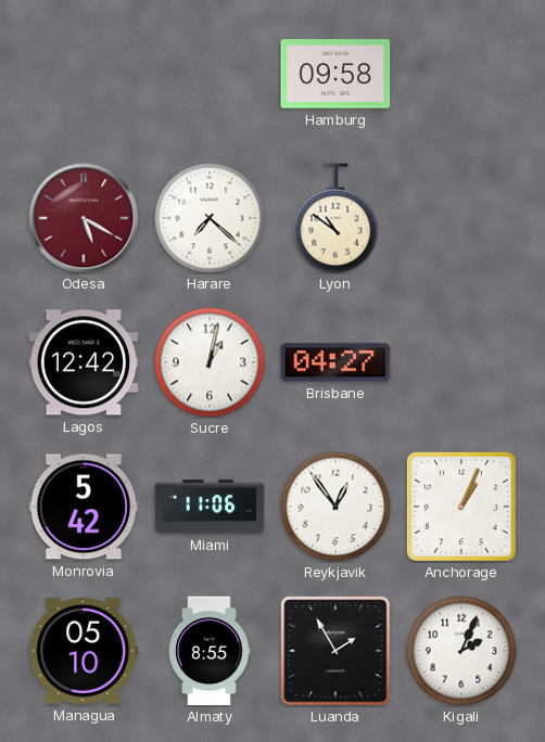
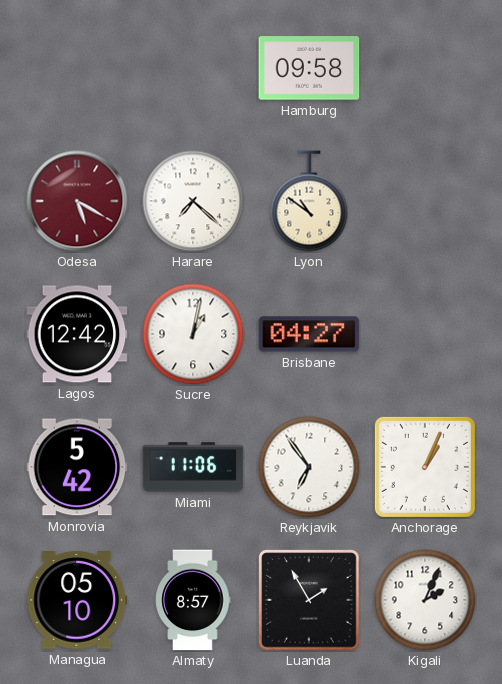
Reykjavik: 12:54 -> 6:54
Almaty: 8:55 -> 8:57
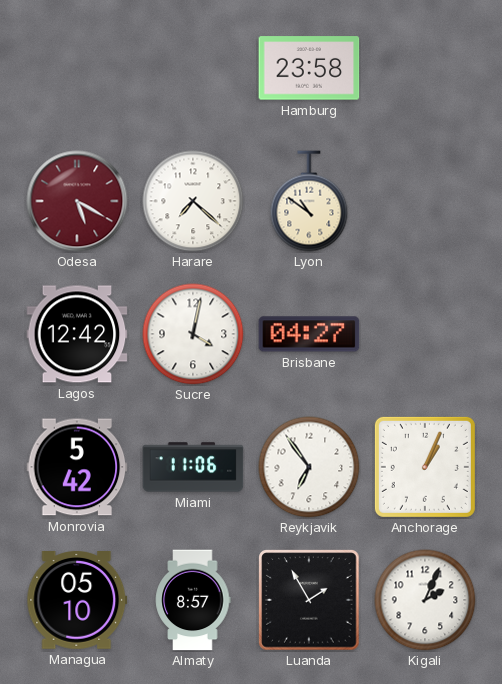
Hamburg: 09:58 -> 23:58
Sucre: 1:02 -> 4:02
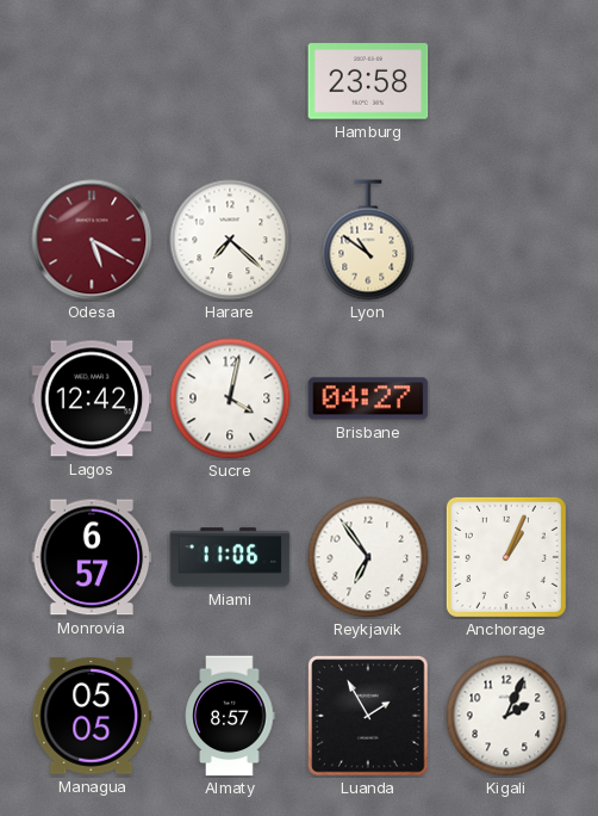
Monrovia: 5:42 -> 6:57
Managua: 05:10 -> 05:05
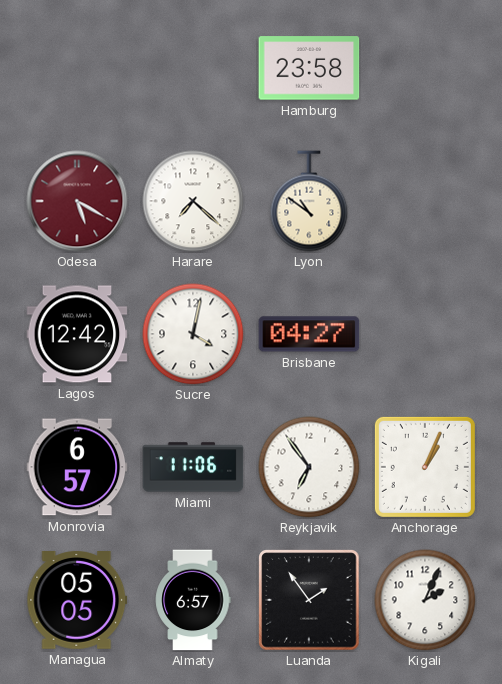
Almaty: 8:57 -> 6:57
Luanda: 1:55 -> 1:54
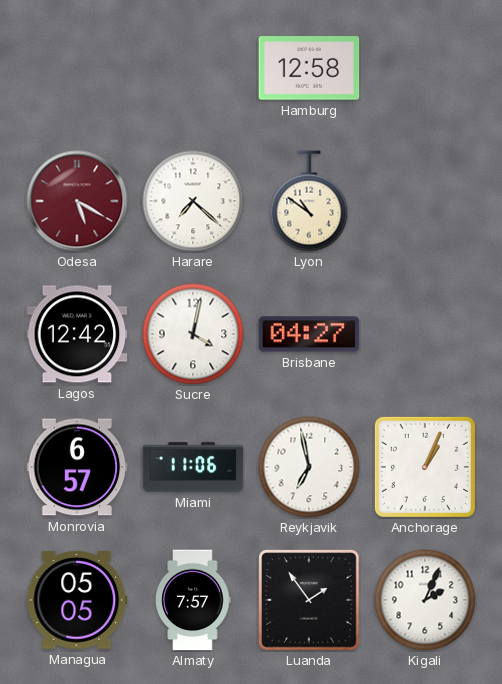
Hamburg: 23:58 -> 12:58
Reykjavik: 6:54 -> 6:58
Almaty: 6:57 -> 7:57
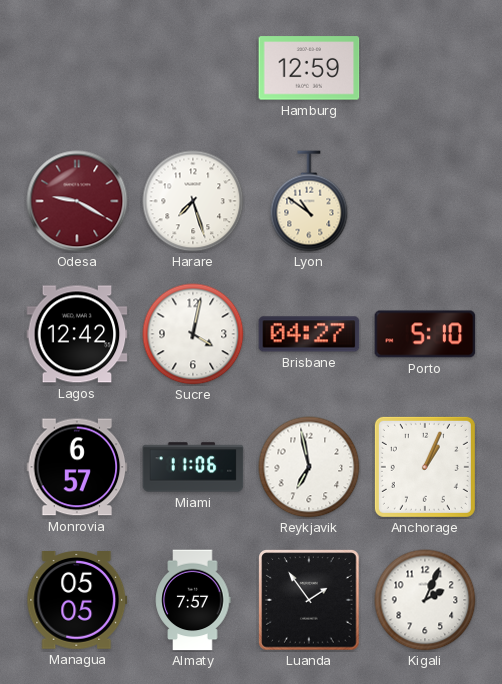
Hamburg: 12:58 -> 12:59
Odesa: 5:20 -> 9:20
Harare: 7:22 -> 7:27
Porto: none -> 5:10
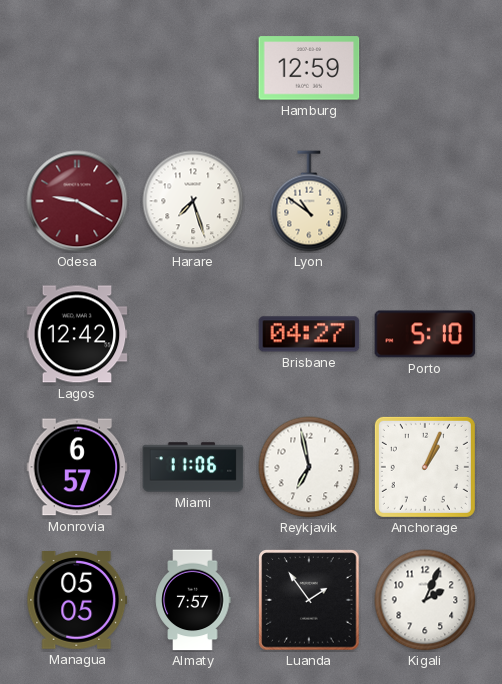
Sucre: 4:02 -> none
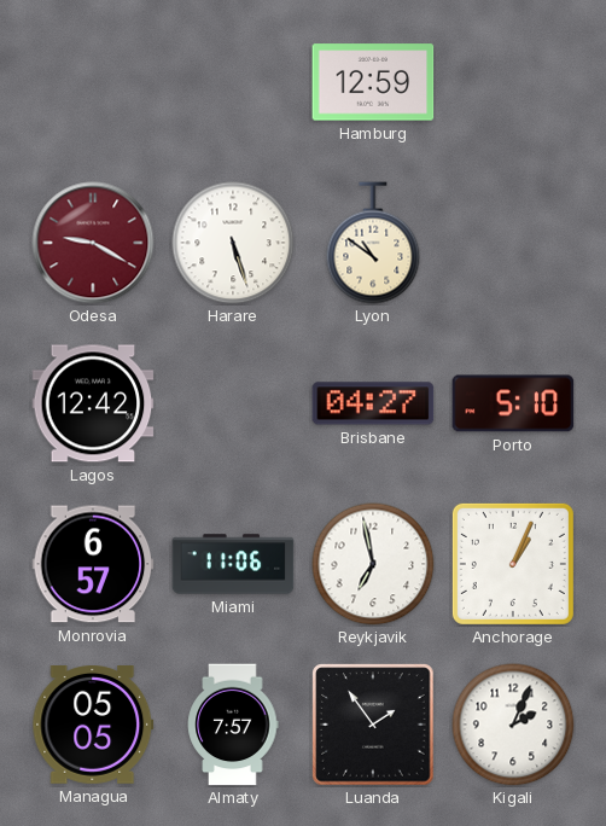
Harare: 7:27 -> 5:27
